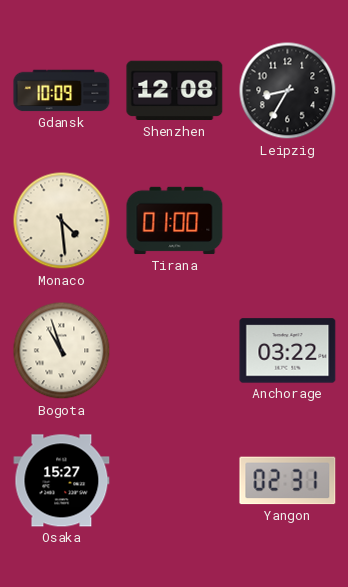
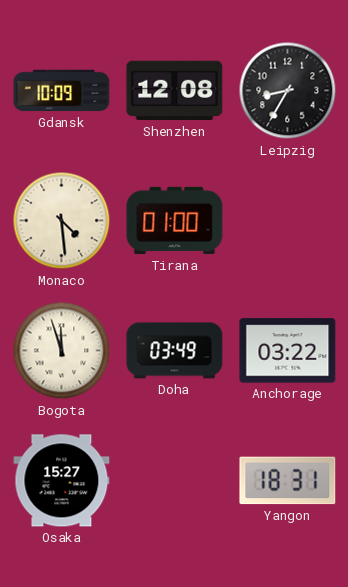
Bogota: 10:57 -> 11:57
Doha: none -> 03:49
Yangon: 02:31 -> 18:31
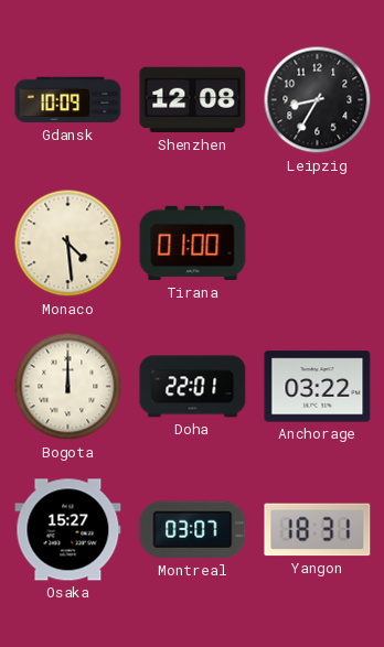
Bogota: 11:57 -> 12:00
Doha: 03:49 -> 22:01
Montreal: none -> 03:07
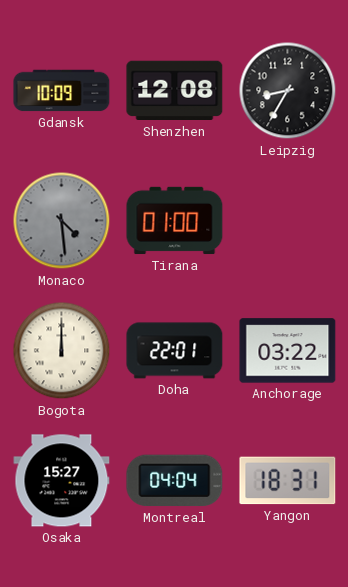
Monaco dial: cream -> grey
Montreal: 03:07 -> 04:04
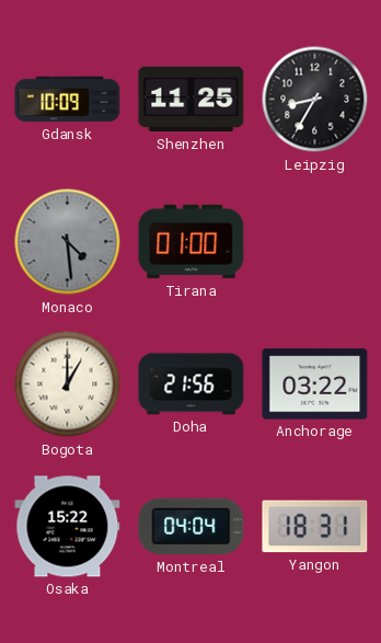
Shenzhen: 12:08 -> 11:25
Bogota: 12:00 -> 1:00
Doha: 22:01 -> 21:56
Osaka: 15:27 -> 15:22
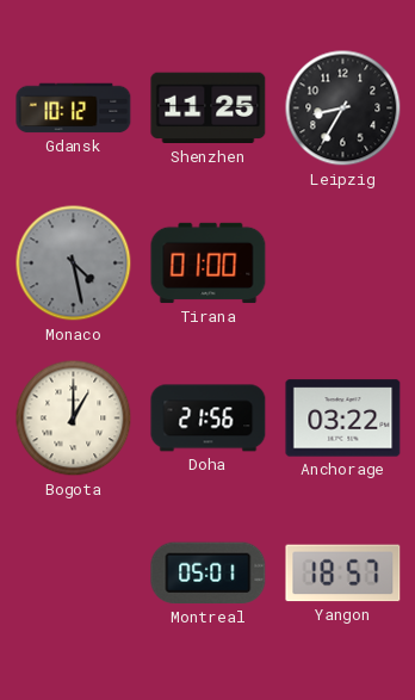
Gdansk: 10:09 -> 10:12
Monaco: 4:29 -> 4:28
Osaka: 15:22 -> none
Montreal: 04:04 -> 05:01
Yangon: 18:31 -> 18:57
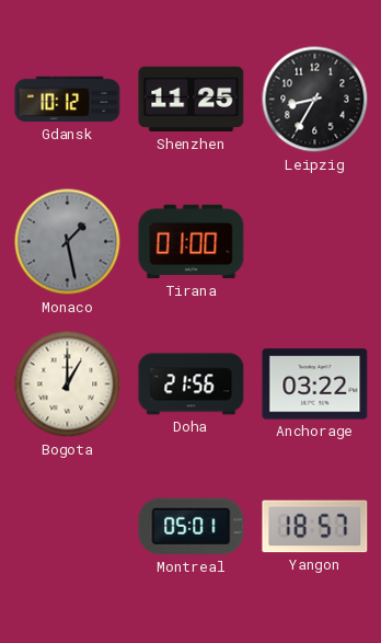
Monaco: 4:28 -> 1:28
